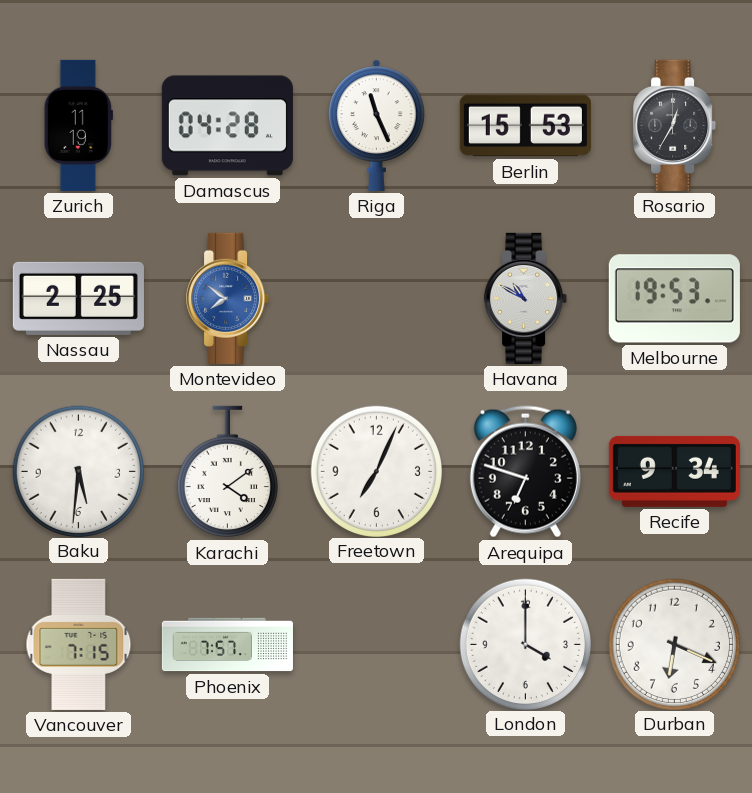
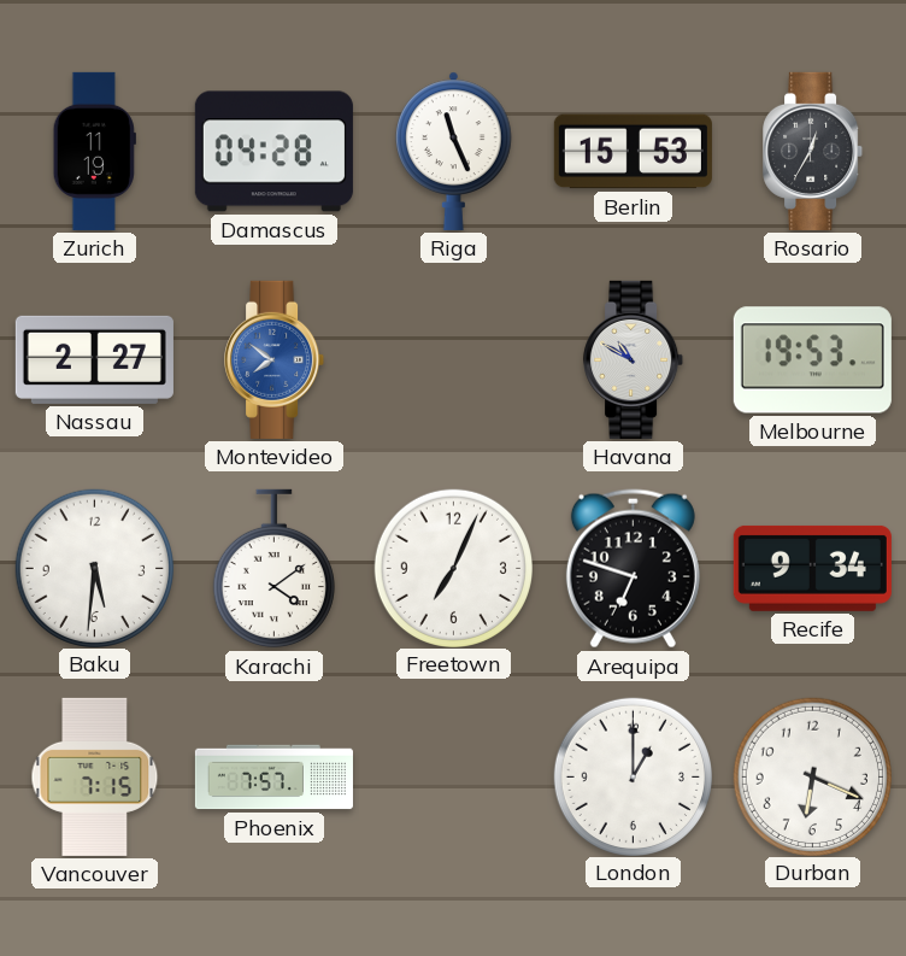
Nassau: 2:25 -> 2:27
London: 4:00 -> 1:00
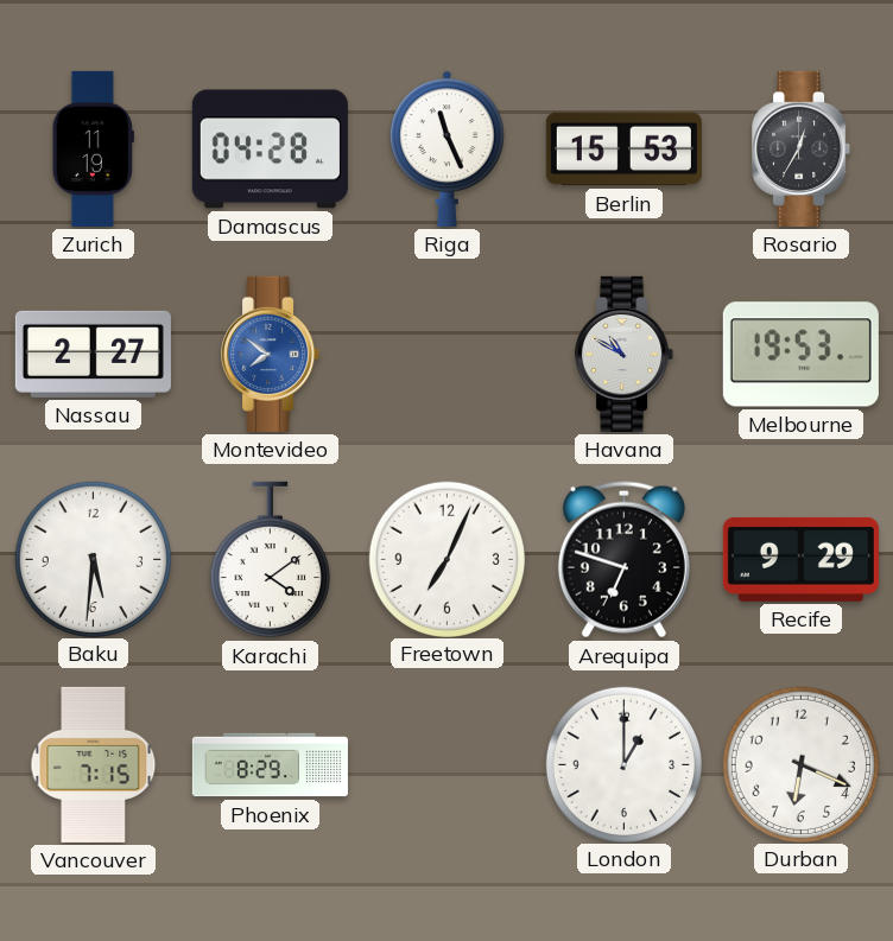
Recife: 9:34 -> 9:29
Phoenix: 7:57 -> 8:29
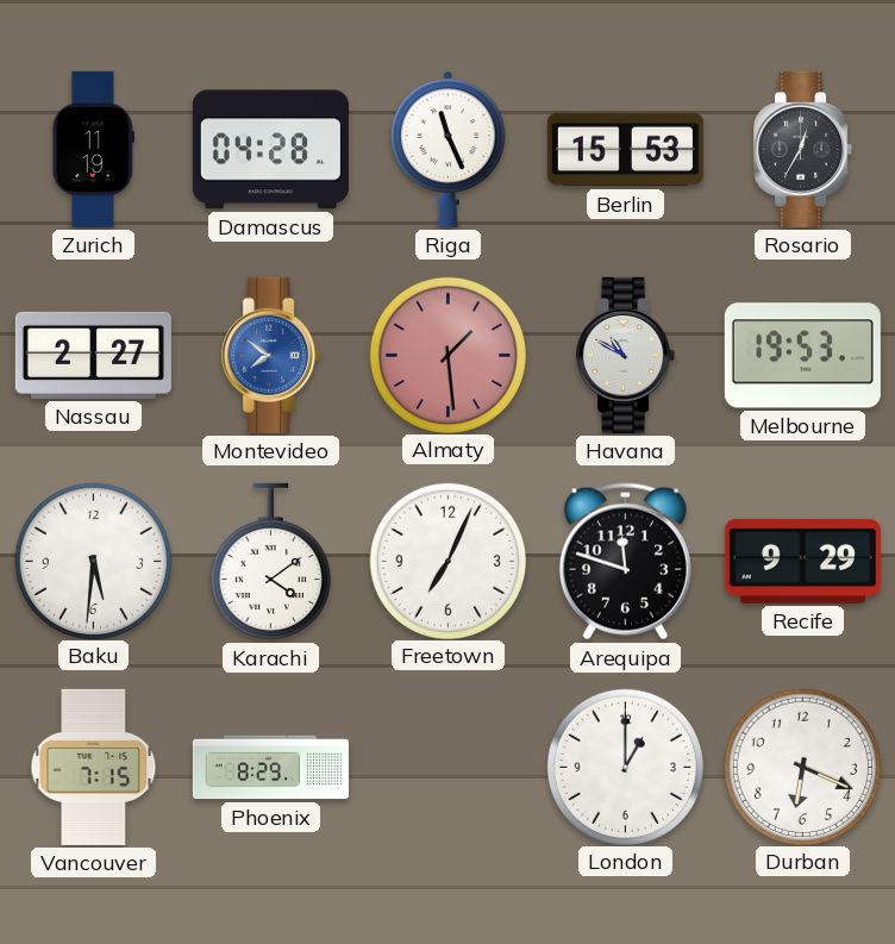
Almaty: none -> 1:29
Arequipa: 6:48 -> 11:48
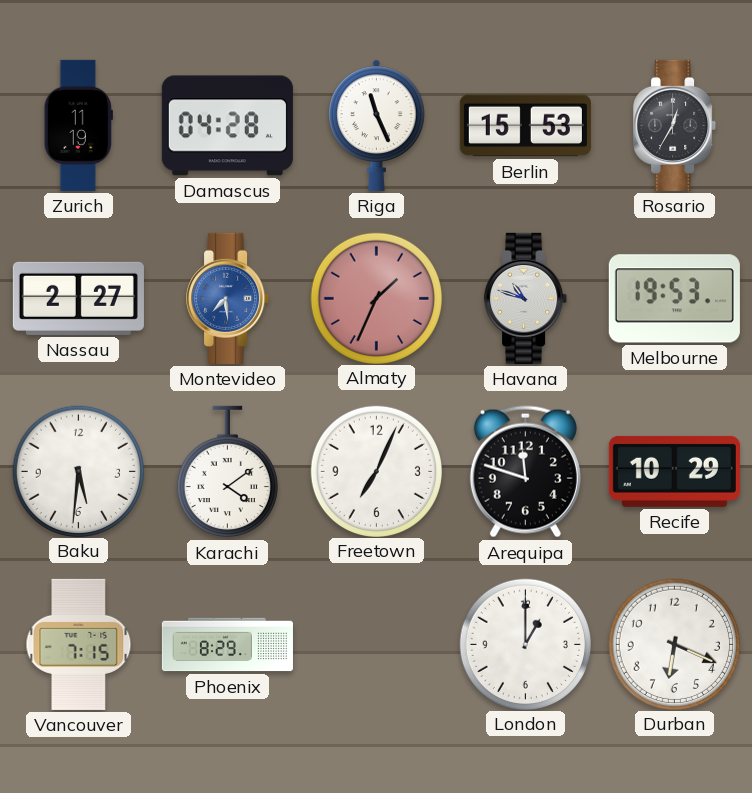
Montevideo: 7:51 -> 7:29
Almaty: 1:29 -> 1:34
Havana: 10:50 -> 10:48
Recife: 9:29 -> 10:29
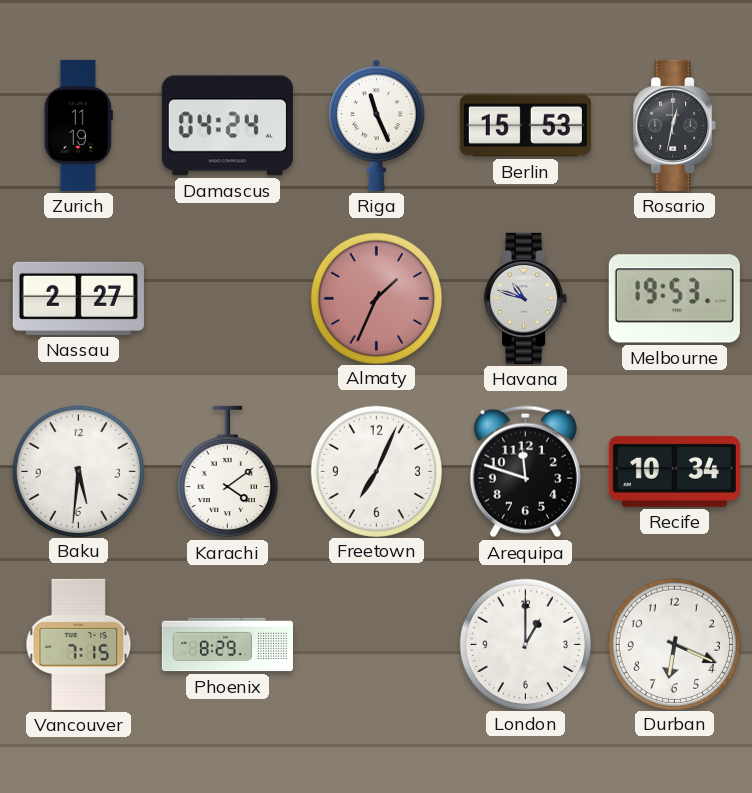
Damascus: 04:28 -> 04:24
Rosario: 12:35 -> 12:32
Montevideo: 7:29 -> none
Recife: 10:29 -> 10:34
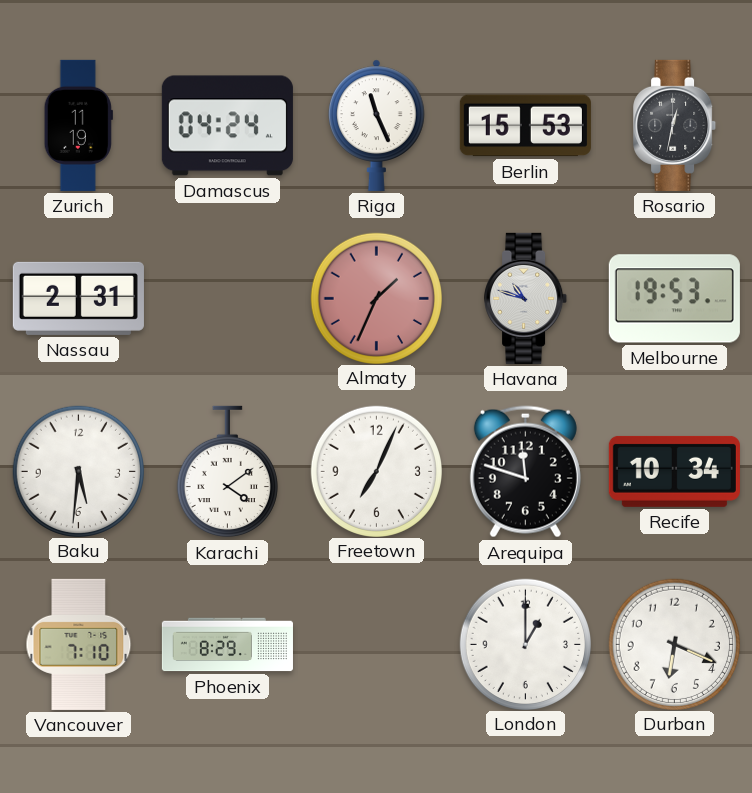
Nassau: 2:27 -> 2:31
Vancouver: 7:15 -> 7:10
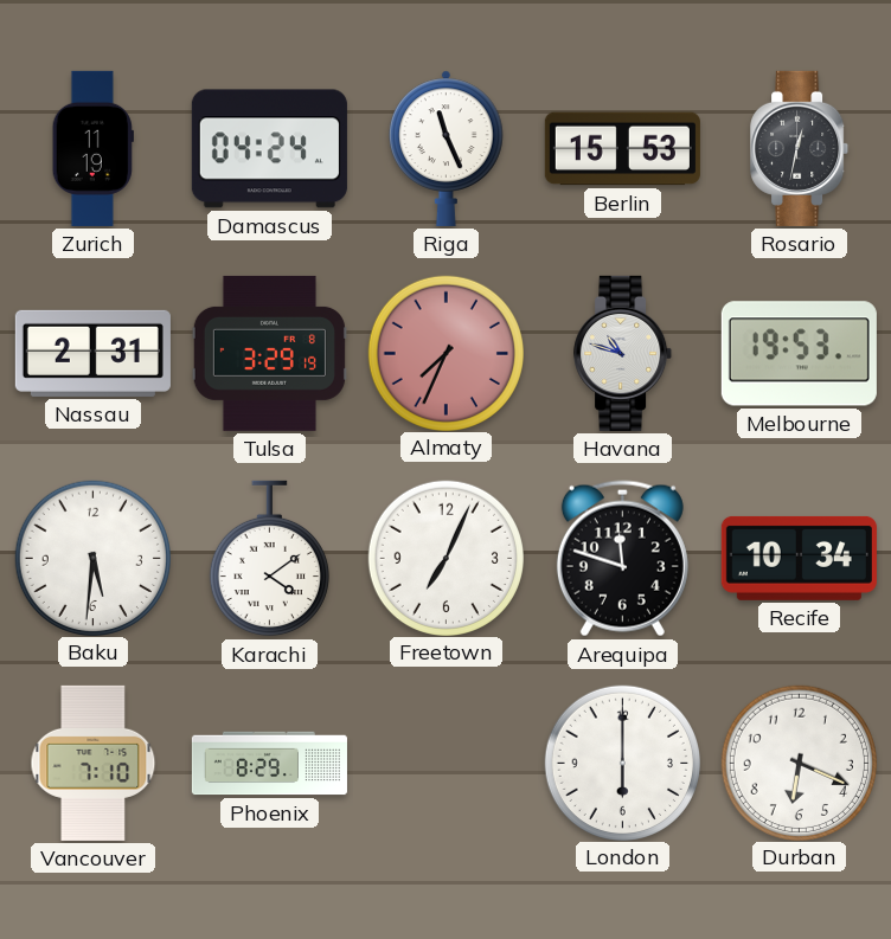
Tulsa: none -> 3:29
Almaty: 1:34 -> 7:34
London: 1:00 -> 6:00
